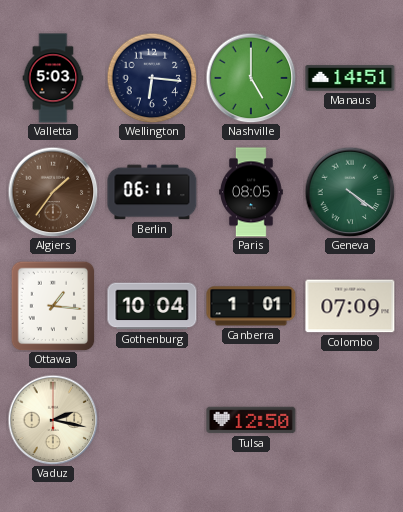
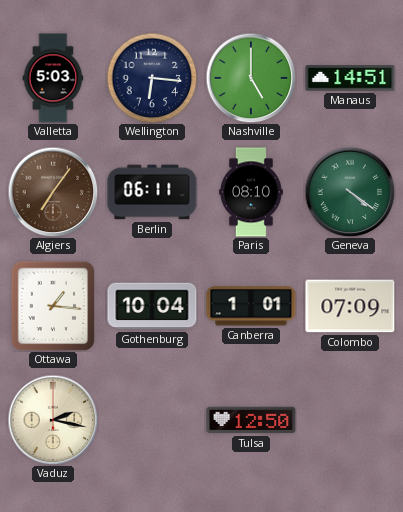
Algiers: 1:36 -> 7:06
Paris: 08:05 -> 08:10
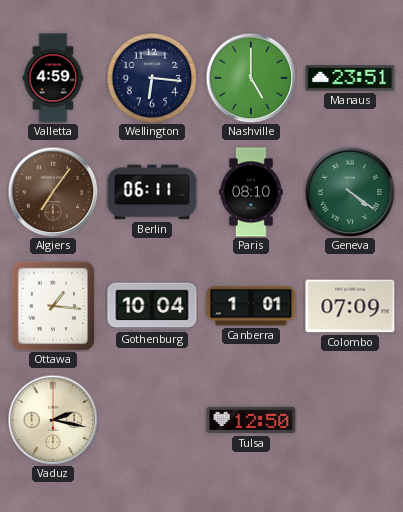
Valletta: 5:03 -> 4:59
Manaus: 14:51 -> 23:51
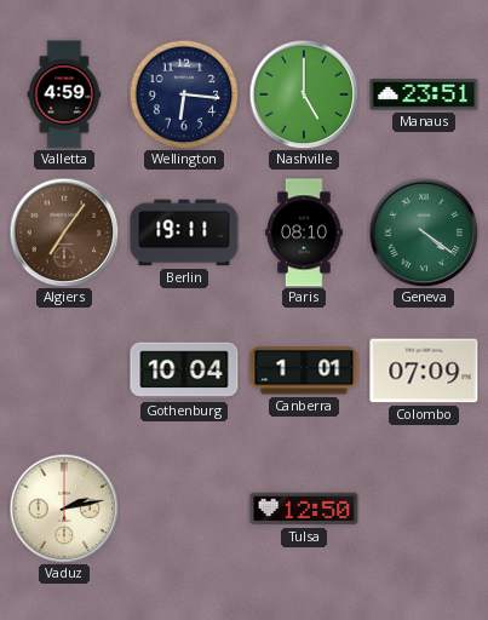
Berlin: 06:11 -> 19:11
Ottawa: 1:16 -> none
Vaduz: 2:17 -> 2:13
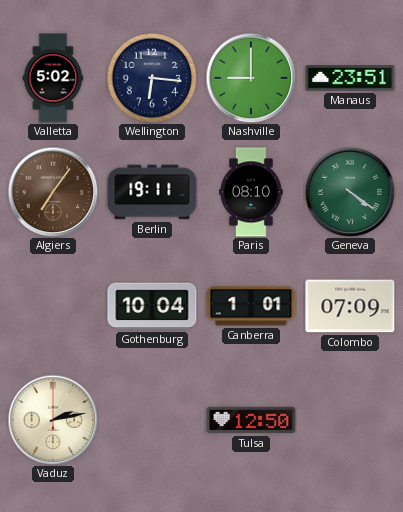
Valletta: 4:59 -> 5:02
Nashville: 5:00 -> 9:00
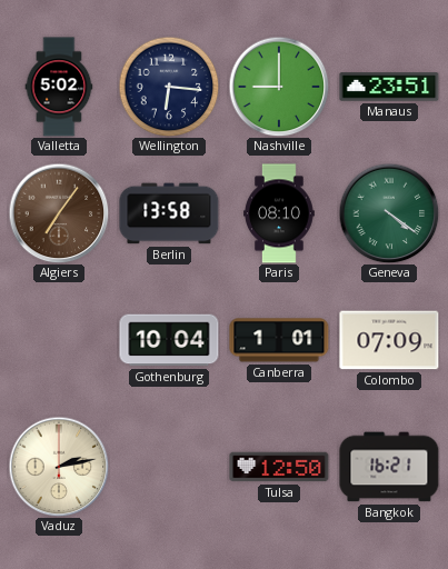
Berlin: 19:11 -> 13:58
Bangkok: none -> 16:21
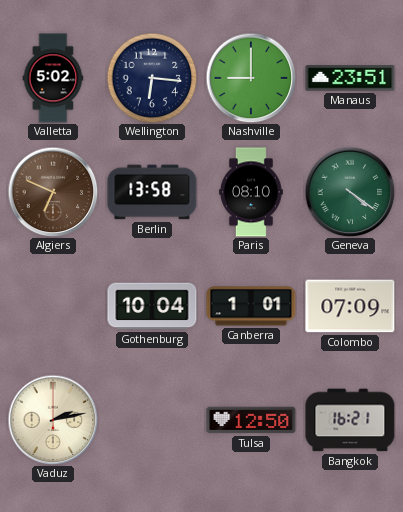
Algiers: 7:06 -> 6:49
